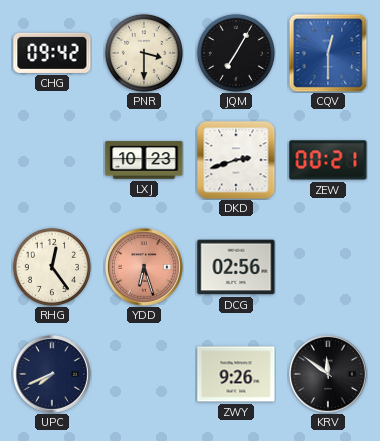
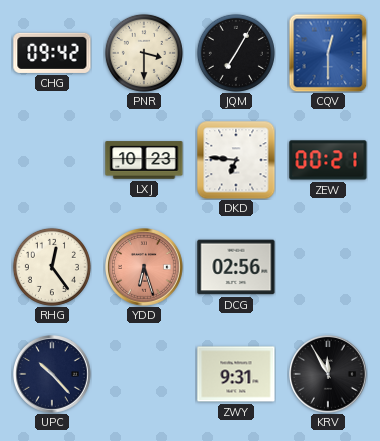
DKD: 2:42 -> 6:46
UPC: 7:41 -> 10:23
ZWY: 9:26 -> 9:31
KRV: 11:51 -> 11:55
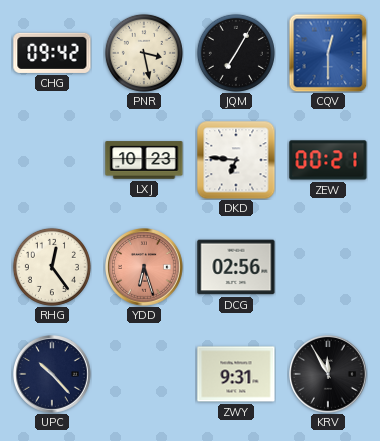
PNR: 3:30 -> 3:28
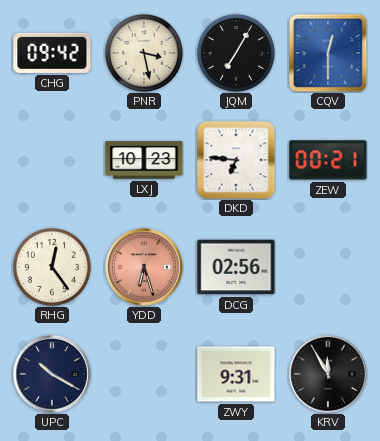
UPC: 10:23 -> 10:20
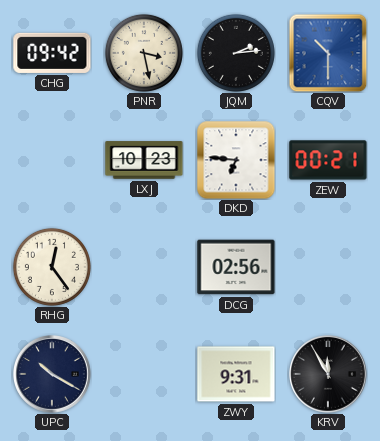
JQM: 7:05 -> 2:14
CQV: 12:30 -> 10:30
YDD: 6:27 -> none
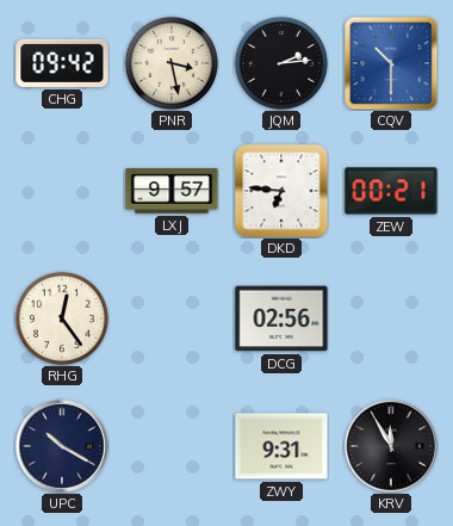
LXJ: 10:23 -> 9:57
